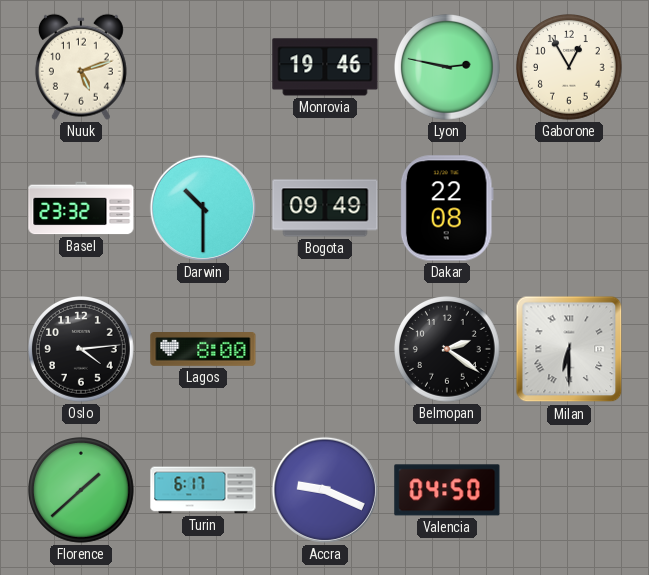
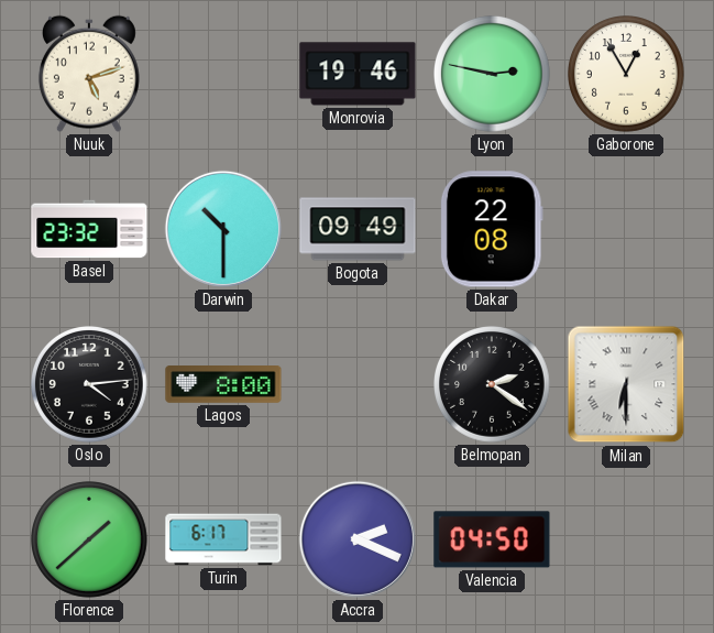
Accra: 9:19 -> 2:19
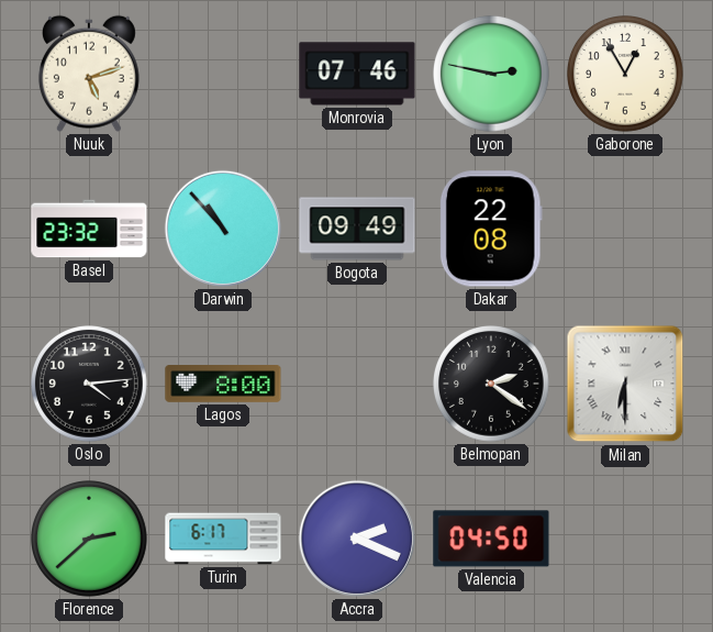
Monrovia: 19:46 -> 07:46
Darwin: 10:30 -> 10:53
Florence: 1:38 -> 2:38
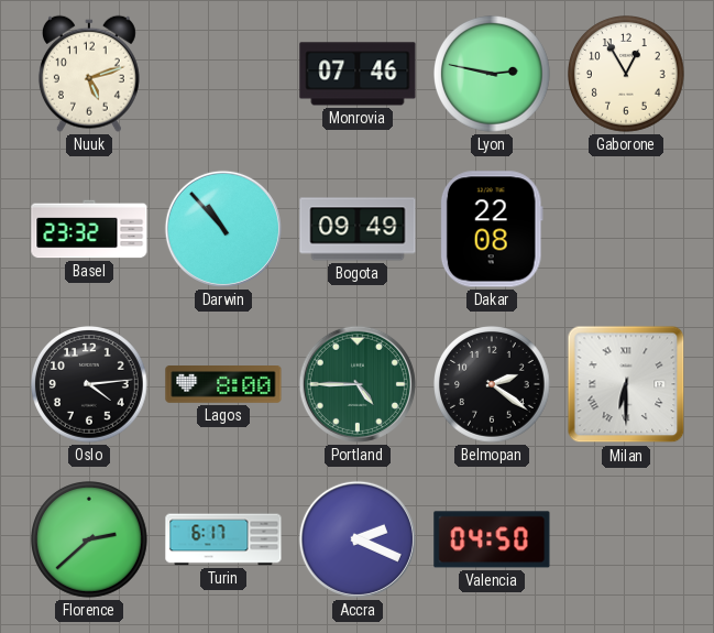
Portland: none -> 4:45
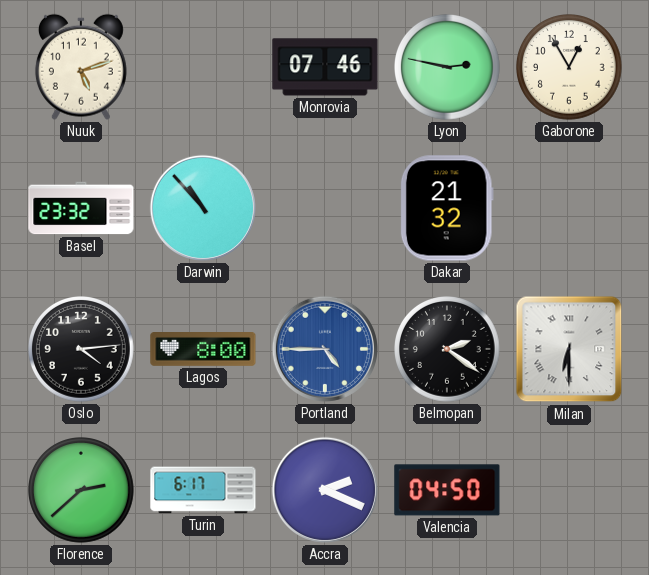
Bogota: 09:49 -> none
Dakar: 22:08 -> 21:32
Portland dial: green -> blue
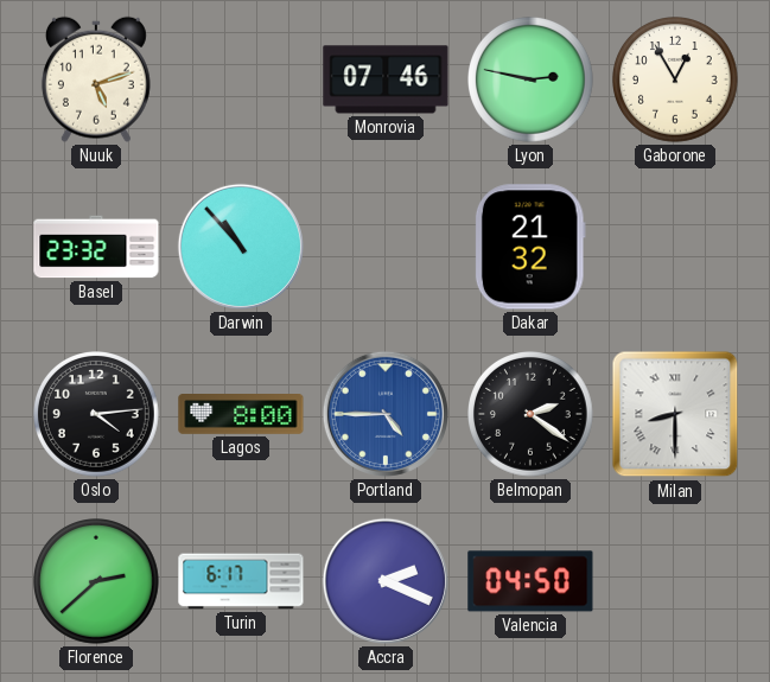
Milan: 6:30 -> 8:30
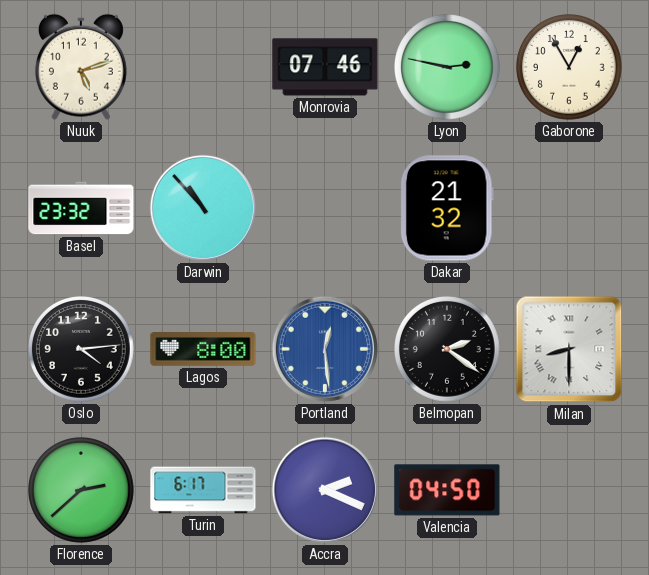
Portland: 4:45 -> 12:29
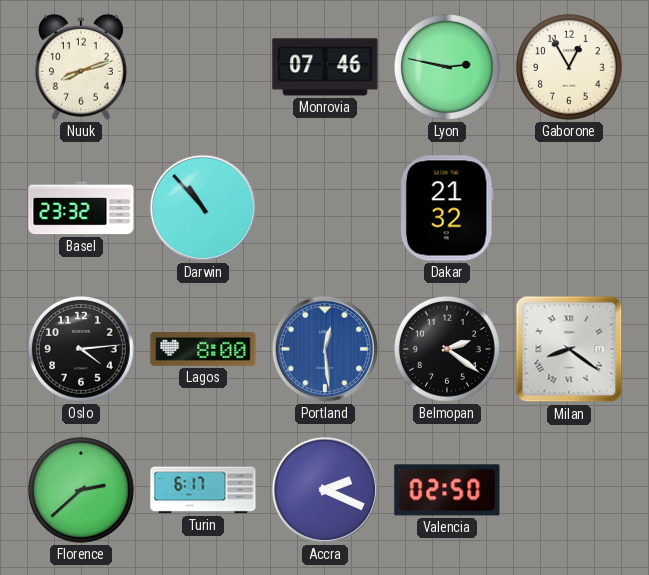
Nuuk: 5:12 -> 8:12
Milan: 8:30 -> 8:21
Valencia: 04:50 -> 02:50
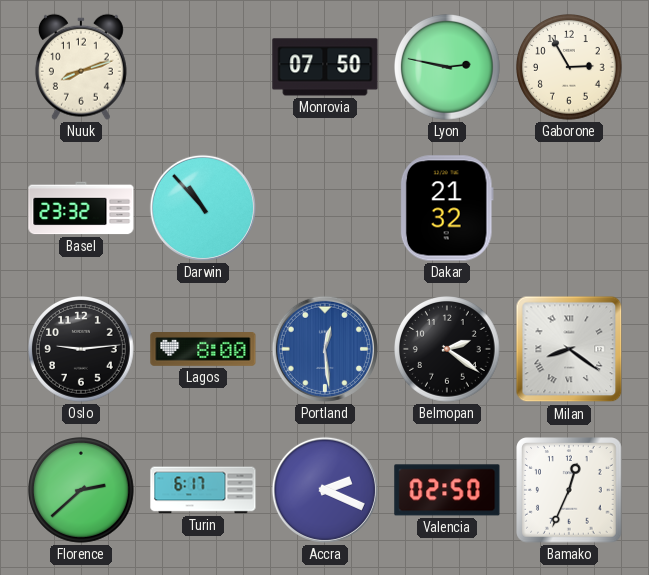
Monrovia: 07:46 -> 07:50
Gaborone: 12:55 -> 2:55
Oslo: 4:14 -> 9:14
Bamako: none -> 12:34
